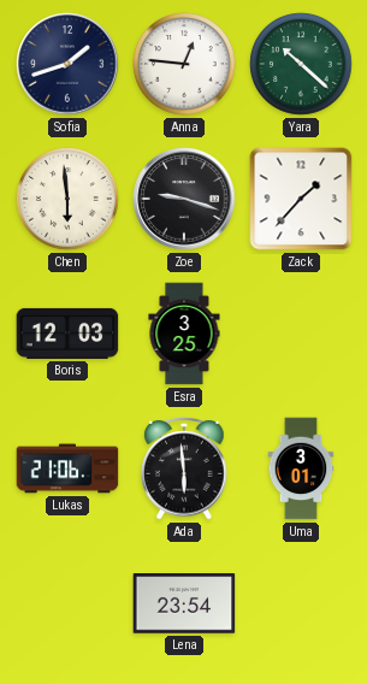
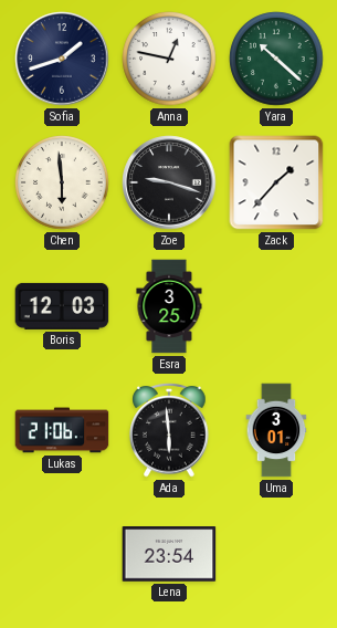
Anna: 12:46 -> 12:47
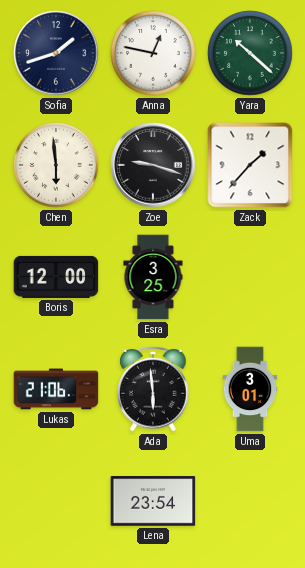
Boris: 12:03 -> 12:00
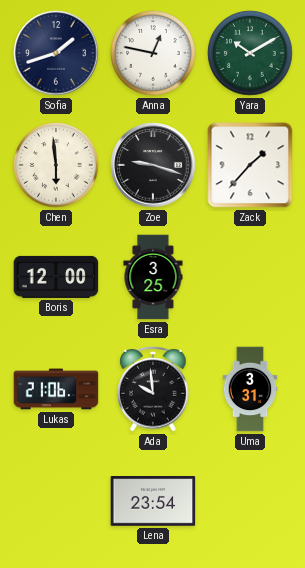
Yara: 10:22 -> 10:10
Ada: 5:59 -> 9:59
Uma: 3:01 -> 3:31
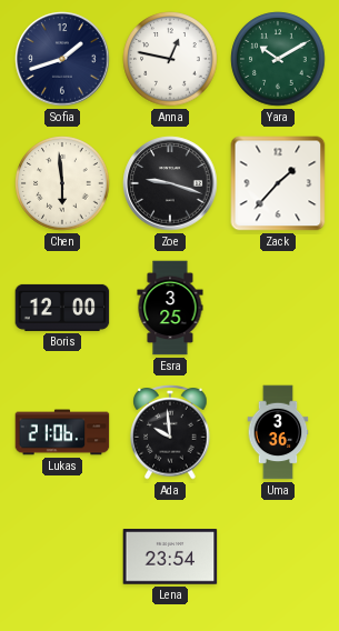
Uma: 3:31 -> 3:36
